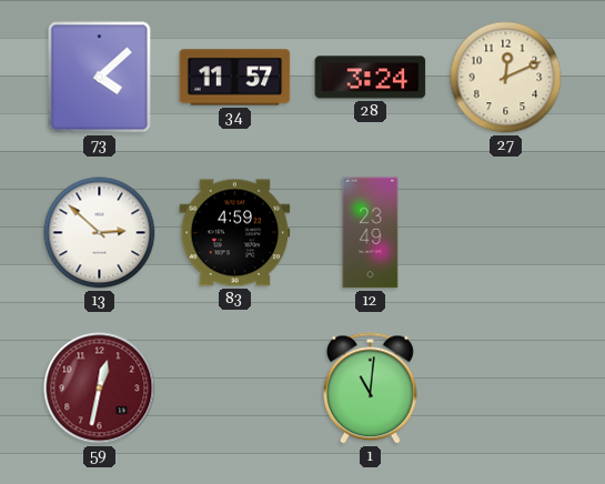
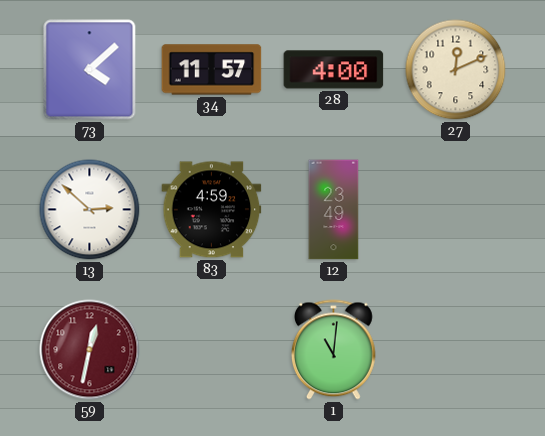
28: 3:24 -> 4:00
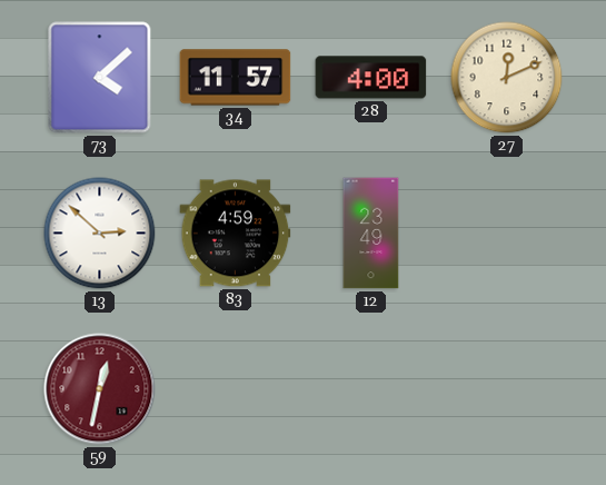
1: 11:01 -> none
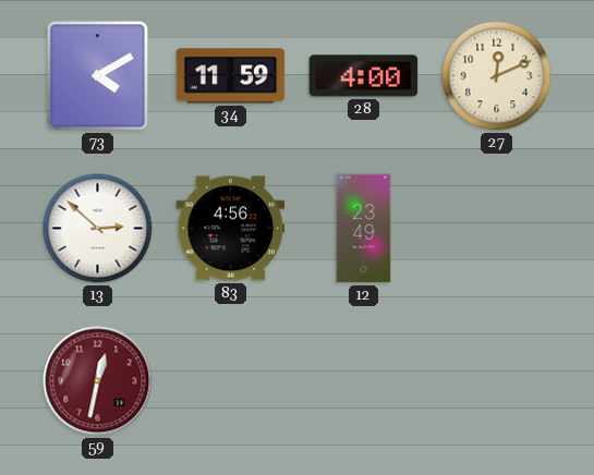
73: 4:08 -> 4:10
34: 11:57 -> 11:59
83: 4:59 -> 4:56
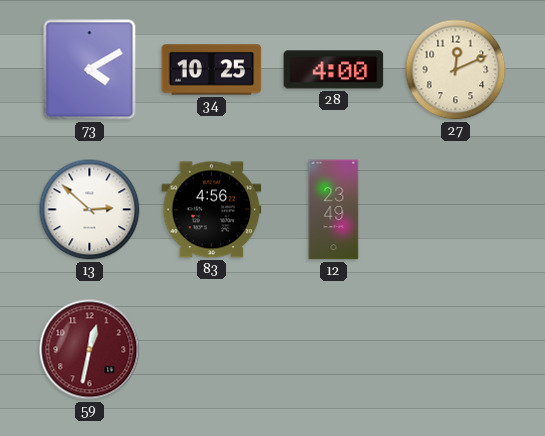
34: 11:59 -> 10:25
